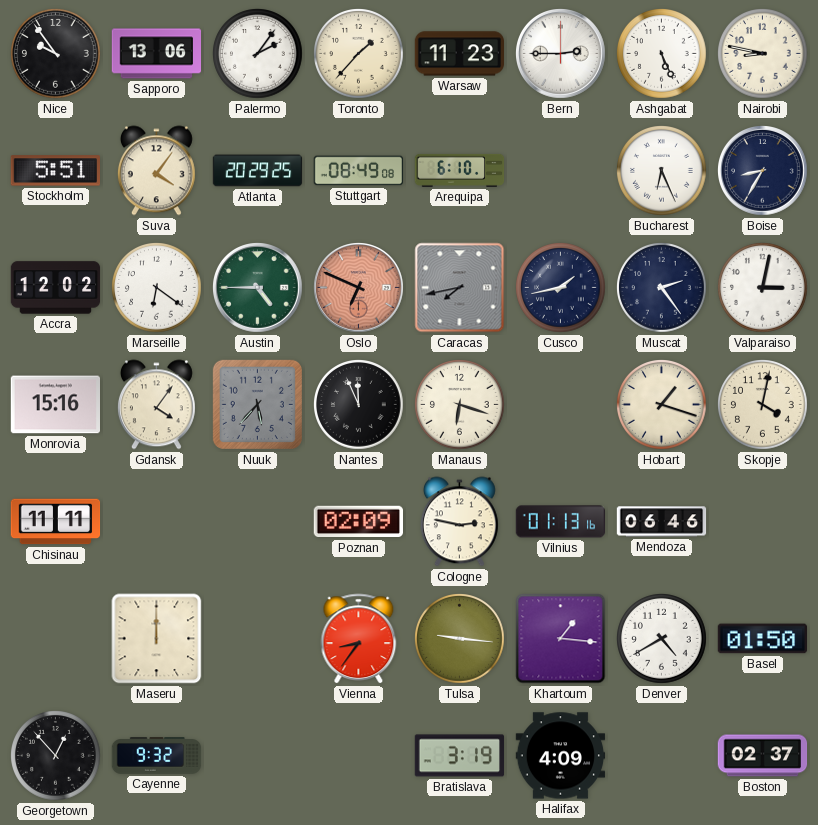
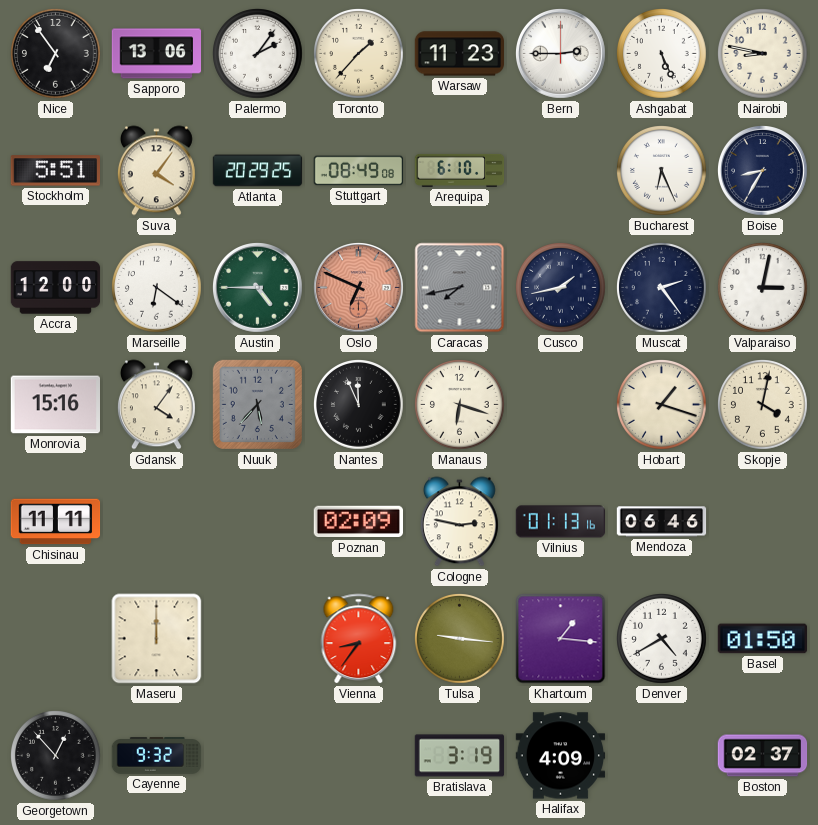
Nice: 9:54 -> 6:54
Accra: 12:02 -> 12:00
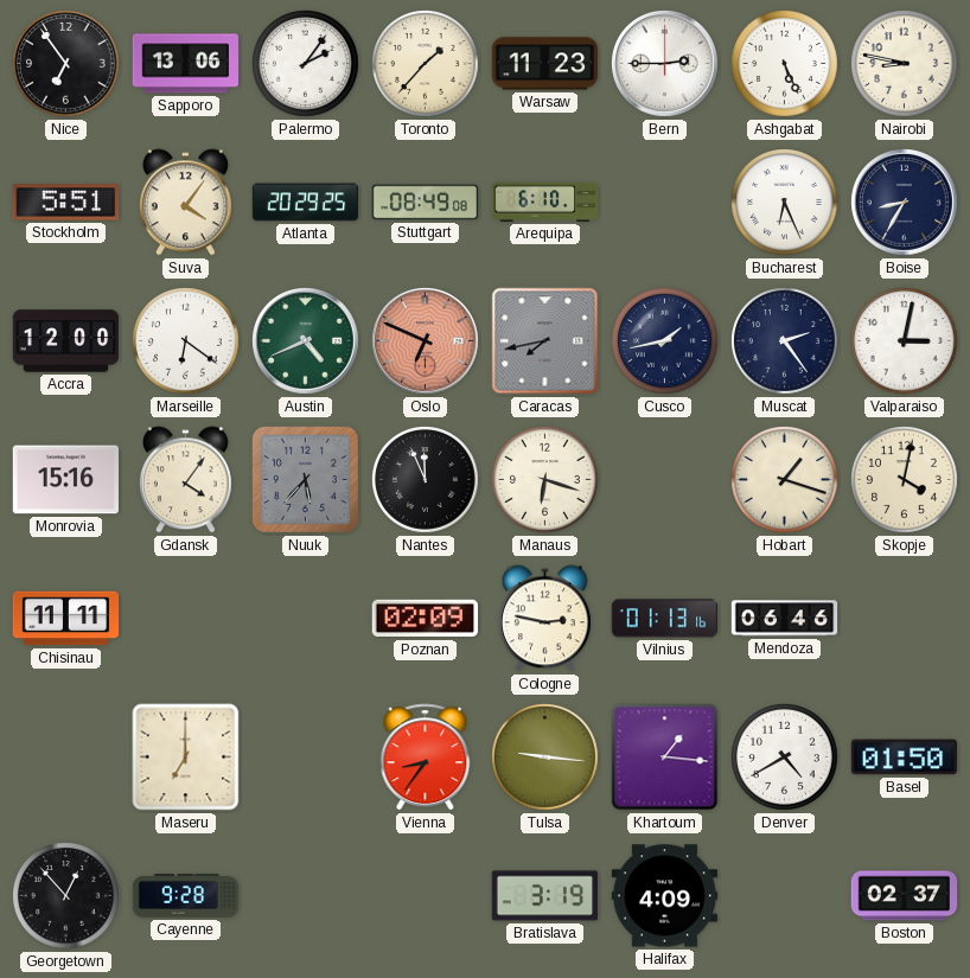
Austin: 4:45 -> 4:41
Maseru: 12:00 -> 7:00
Cayenne: 9:32 -> 9:28
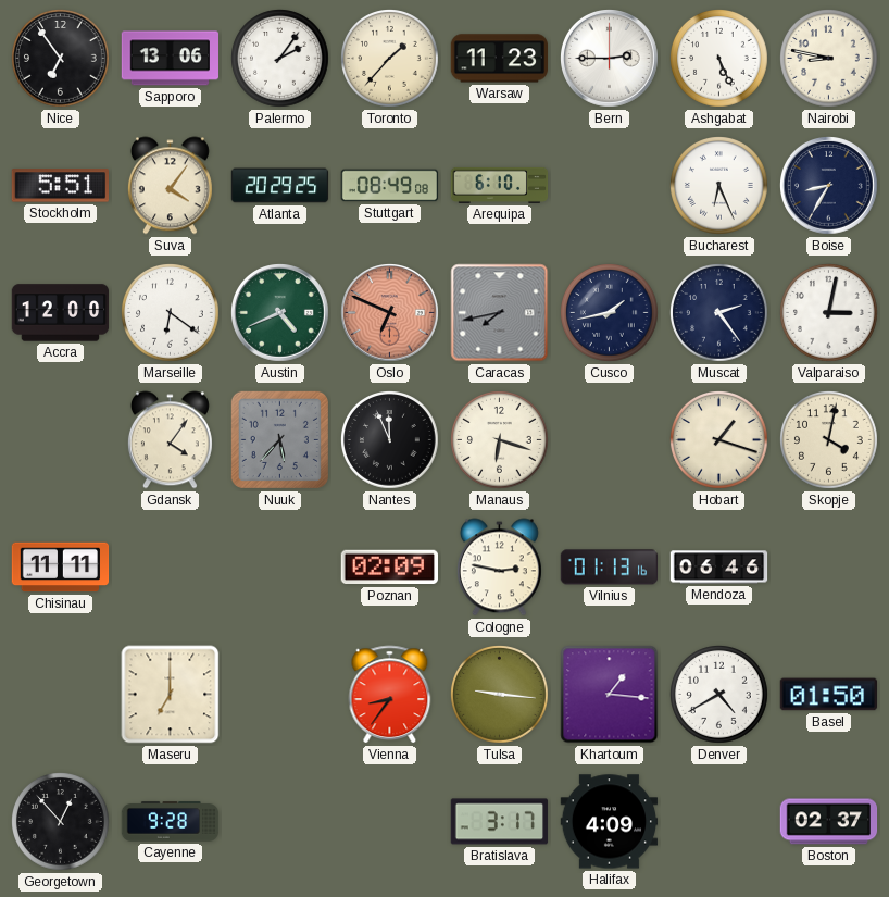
Monrovia: 15:16 -> none
Bratislava: 3:19 -> 3:17
